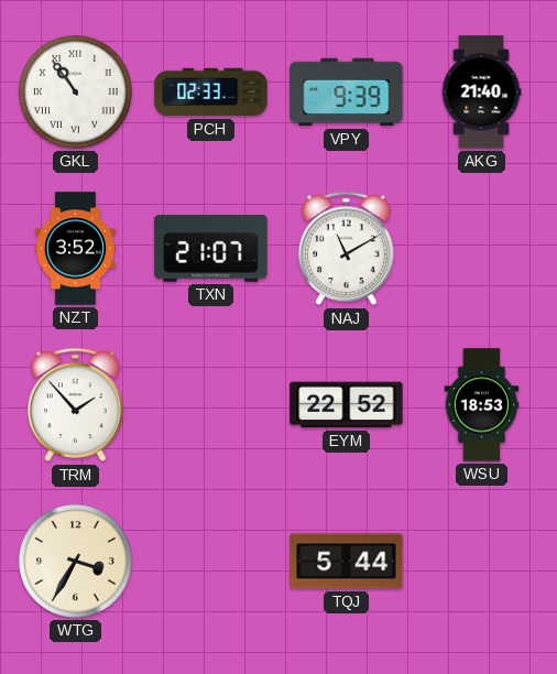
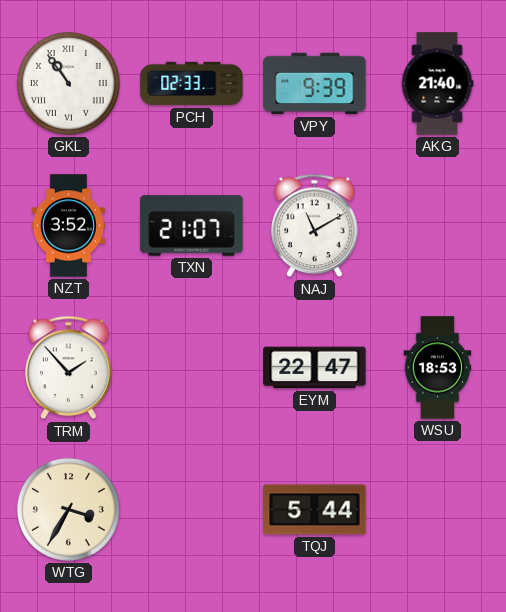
EYM: 22:52 -> 22:47
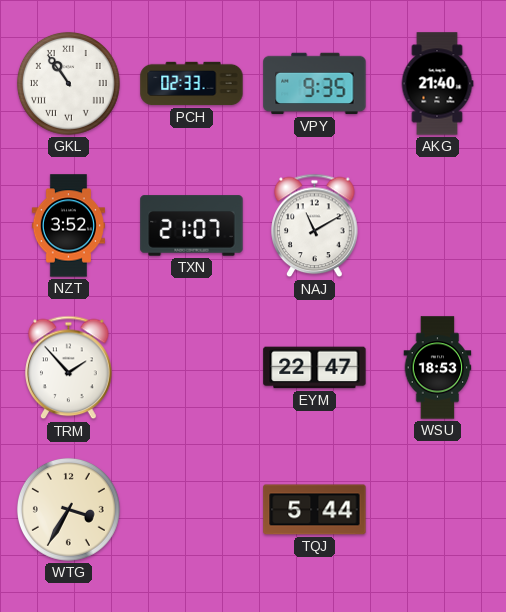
VPY: 9:39 -> 9:35
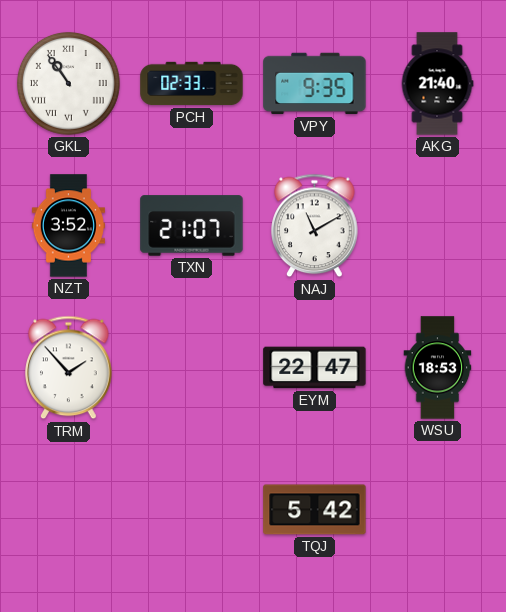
WTG: 3:35 -> none
TQJ: 5:44 -> 5:42
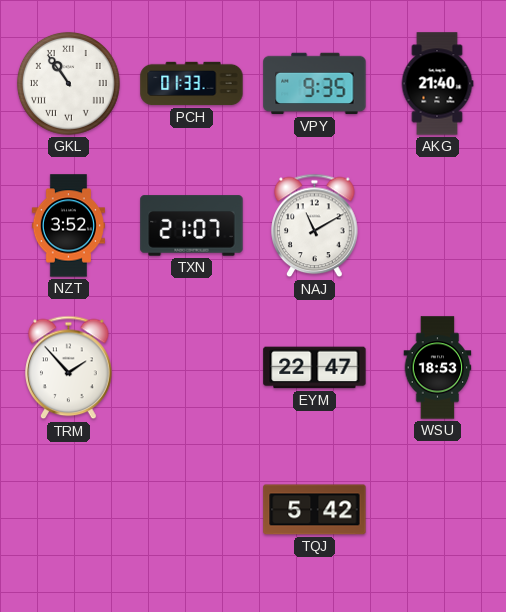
PCH: 02:33 -> 01:33
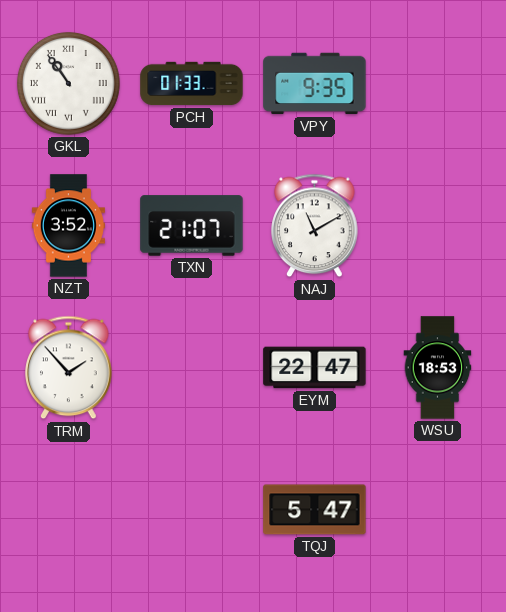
AKG: 21:40 -> none
TQJ: 5:42 -> 5:47
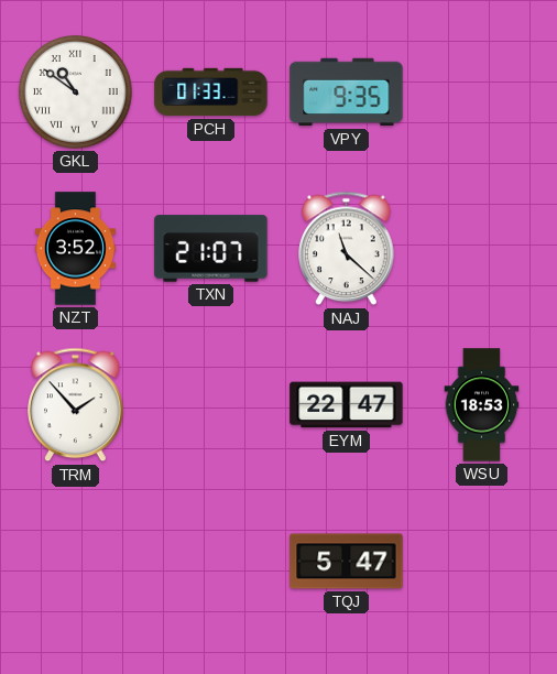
GKL: 10:54 -> 10:51
NAJ: 11:10 -> 11:22
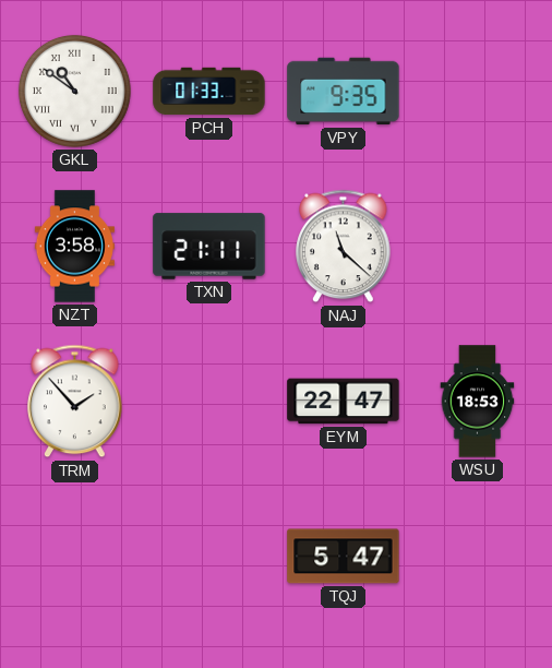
NZT: 3:52 -> 3:58
TXN: 21:07 -> 21:11
